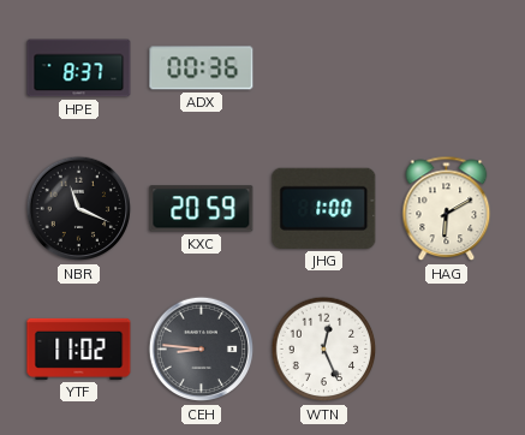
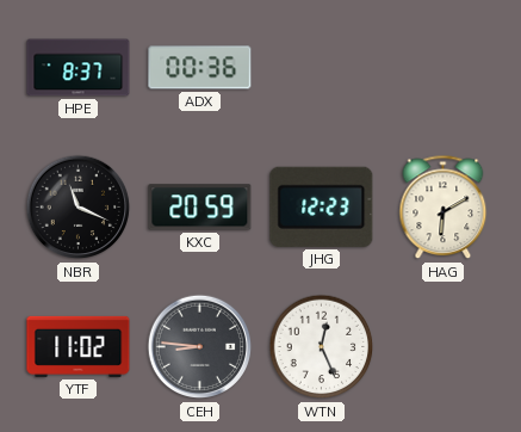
JHG: 1:00 -> 12:23
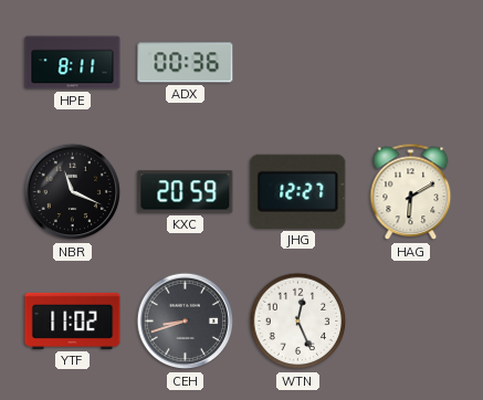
HPE: 8:37 -> 8:11
JHG: 12:23 -> 12:27
CEH: 8:46 -> 8:42
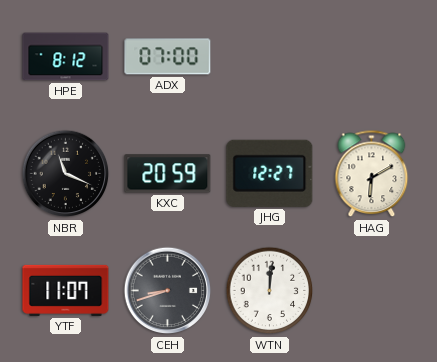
HPE: 8:11 -> 8:12
ADX: 00:36 -> 07:00
YTF: 11:02 -> 11:07
WTN: 12:26 -> 12:01
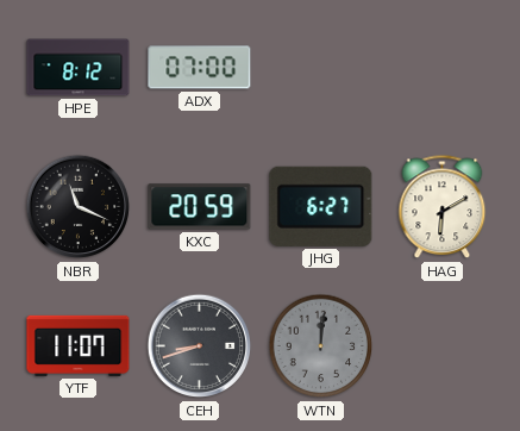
JHG: 12:27 -> 6:27
WTN dial: white -> grey
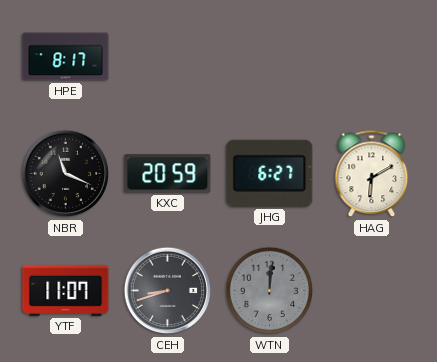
HPE: 8:12 -> 8:17
ADX: 07:00 -> none
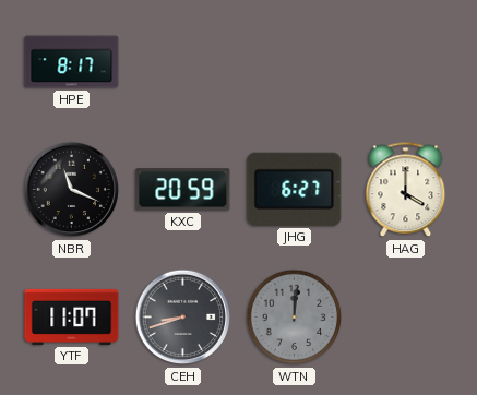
HAG: 6:10 -> 4:00
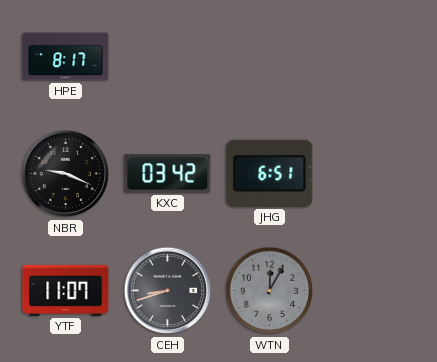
NBR: 11:19 -> 9:19
KXC: 20:59 -> 03:42
JHG: 6:27 -> 6:51
HAG: 4:00 -> none
WTN: 12:01 -> 12:05
